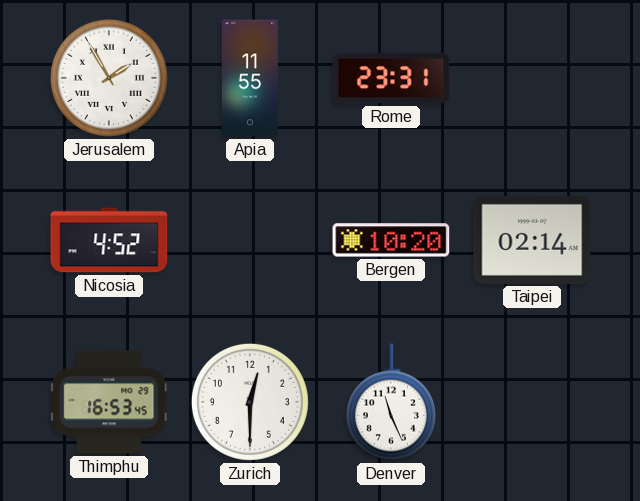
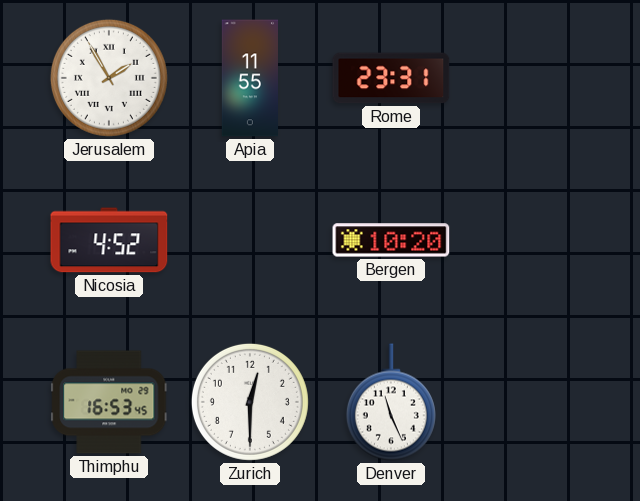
Taipei: 02:14 -> none
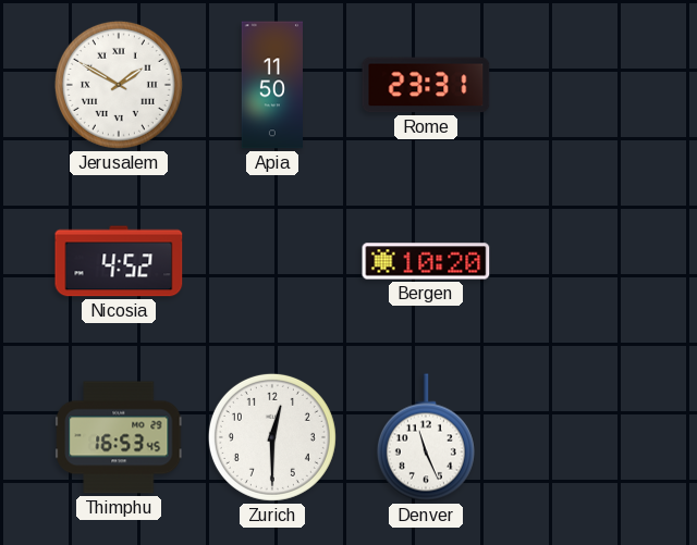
Jerusalem: 1:55 -> 1:50
Apia: 11:55 -> 11:50
